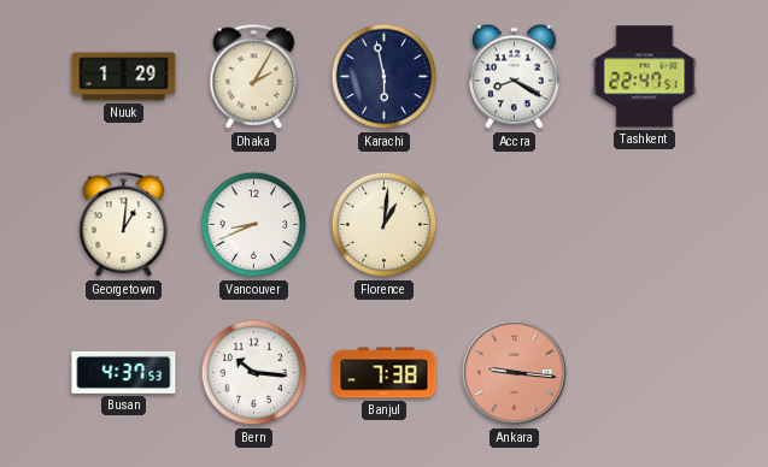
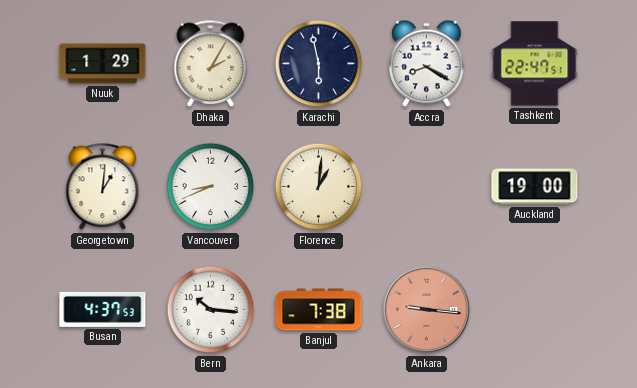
Auckland: none -> 19:00
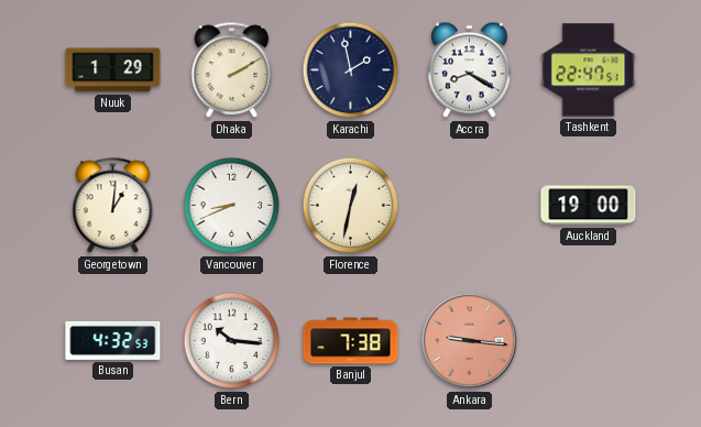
Dhaka: 2:05 -> 2:10
Karachi: 5:58 -> 1:58
Florence: 1:01 -> 12:32
Busan: 4:37 -> 4:32
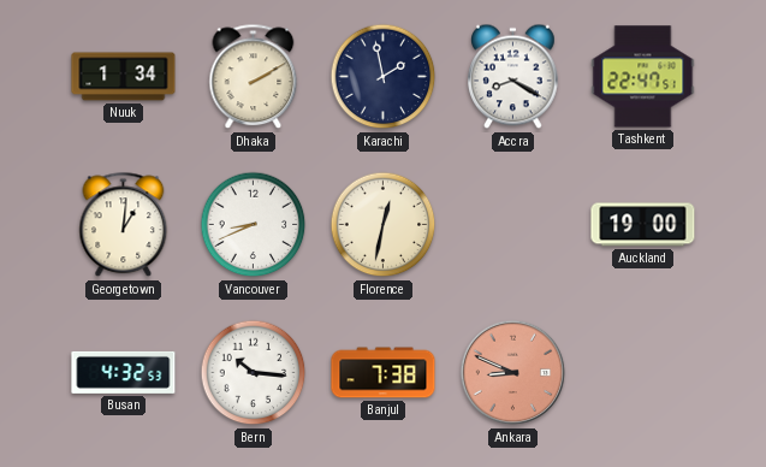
Nuuk: 1:29 -> 1:34
Ankara: 9:16 -> 8:49
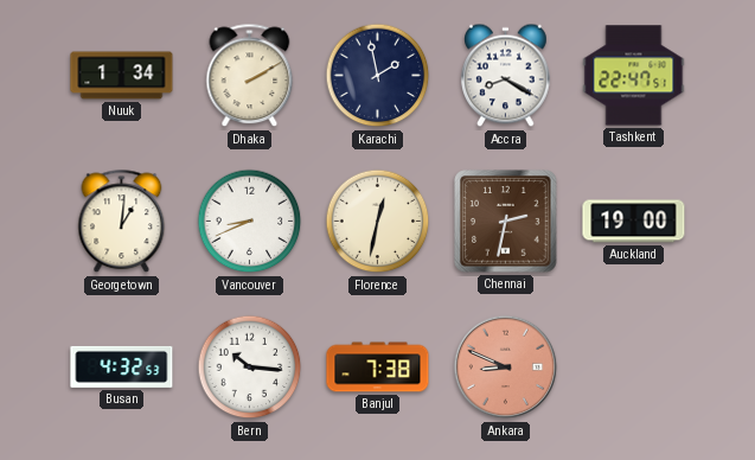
Chennai: none -> 2:32
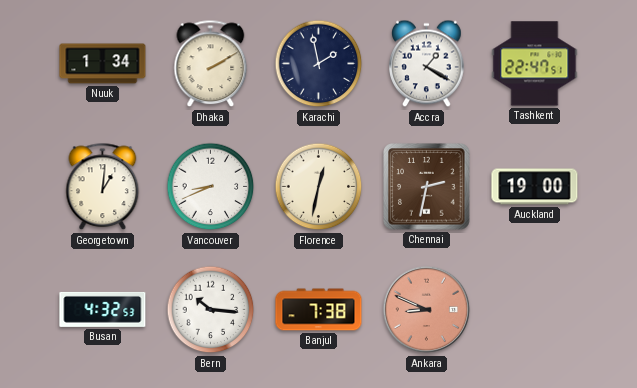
Accra: 8:20 -> 1:20
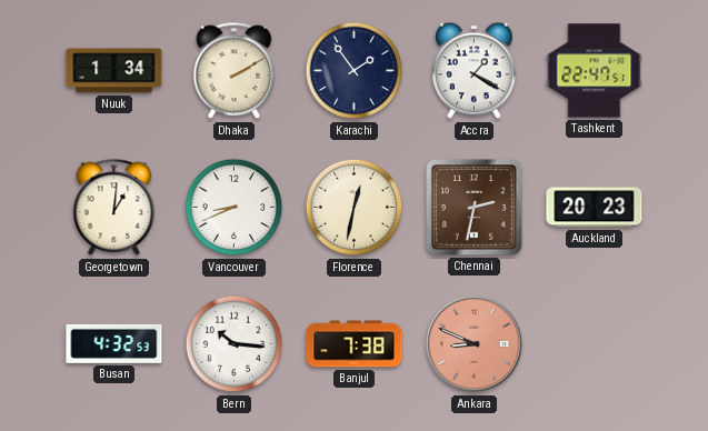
Karachi: 1:58 -> 1:54
Auckland: 19:00 -> 20:23
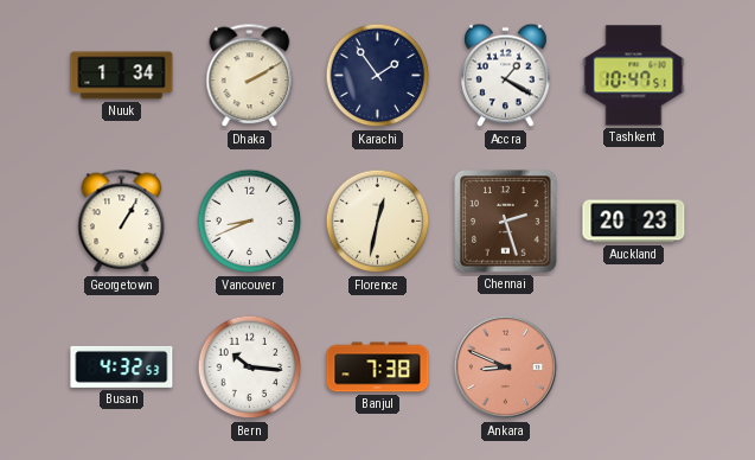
Tashkent: 22:47 -> 10:47
Georgetown: 1:01 -> 1:05
Chennai: 2:32 -> 2:27
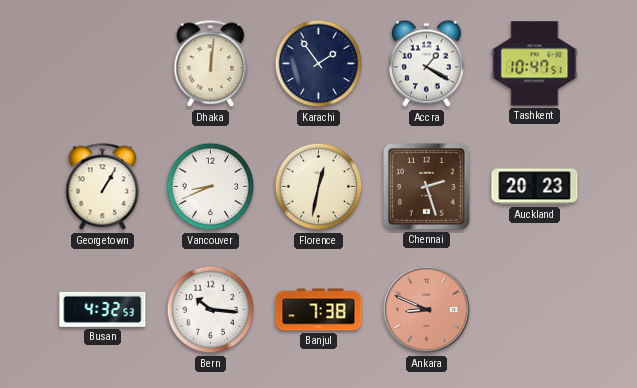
Nuuk: 1:34 -> none
Dhaka: 2:10 -> 12:01
